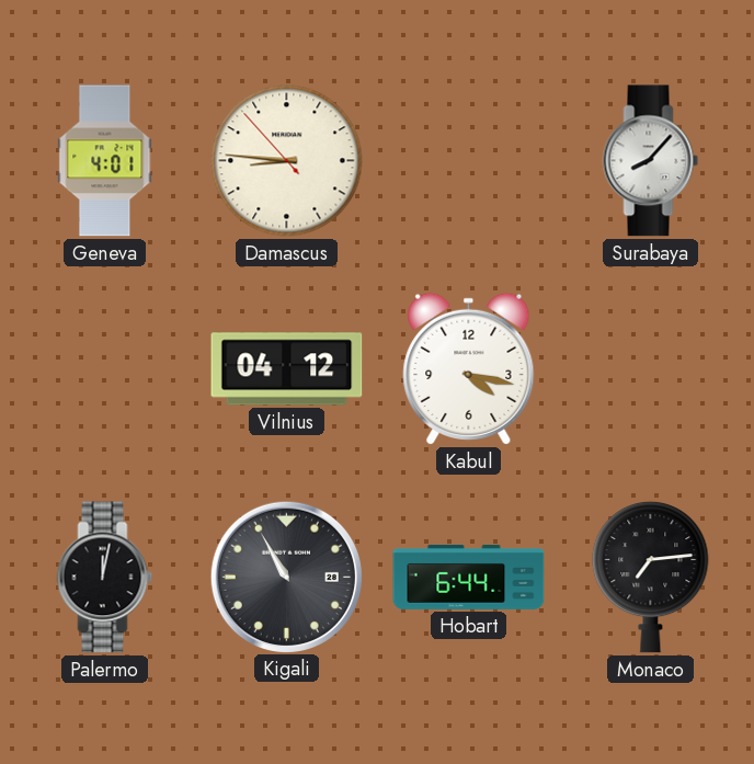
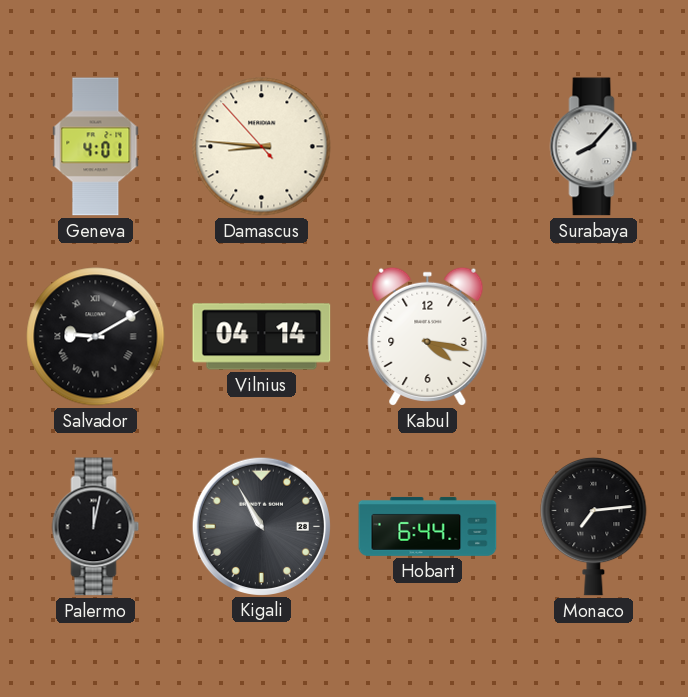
Salvador: none -> 9:10
Vilnius: 04:12 -> 04:14
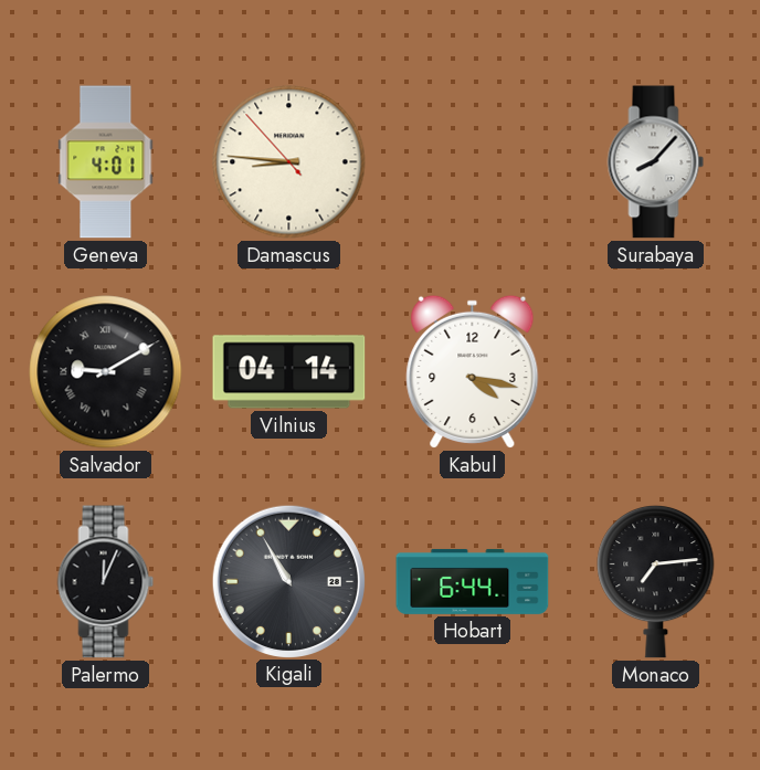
Palermo: 12:02 -> 12:04
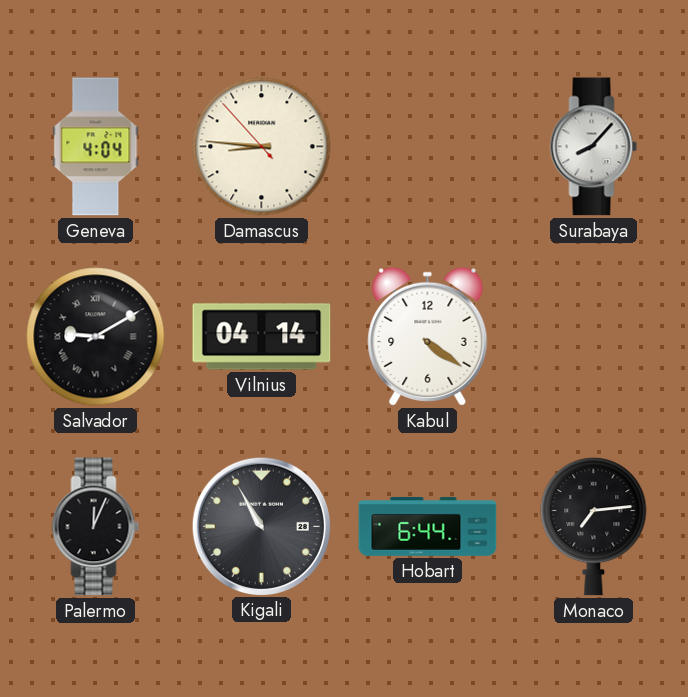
Geneva: 4:01 -> 4:04
Kabul: 4:17 -> 4:21
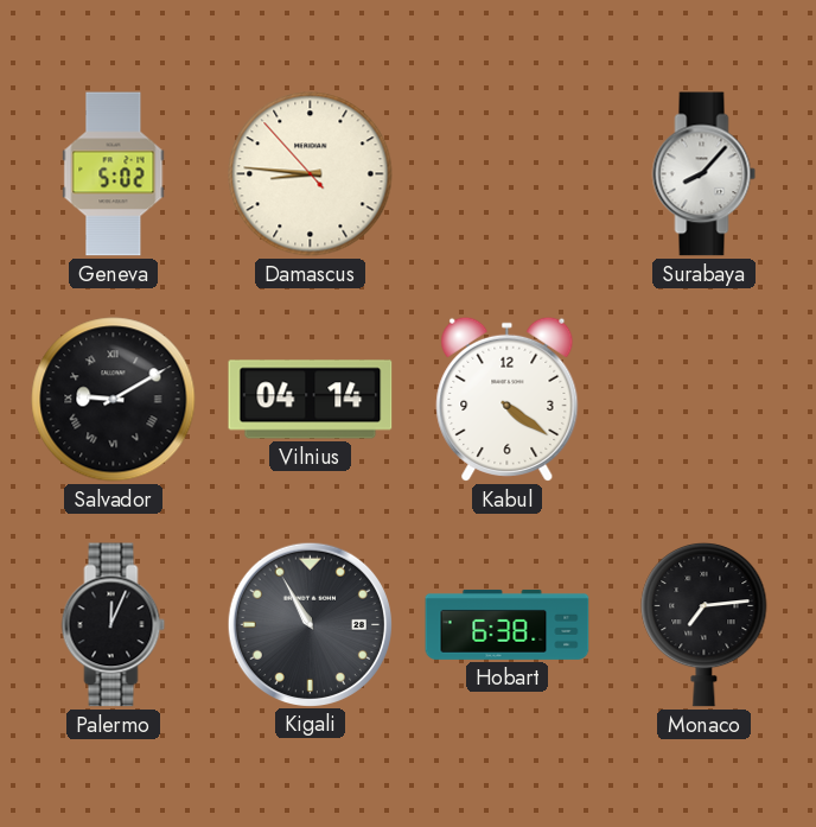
Geneva: 4:04 -> 5:02
Hobart: 6:44 -> 6:38
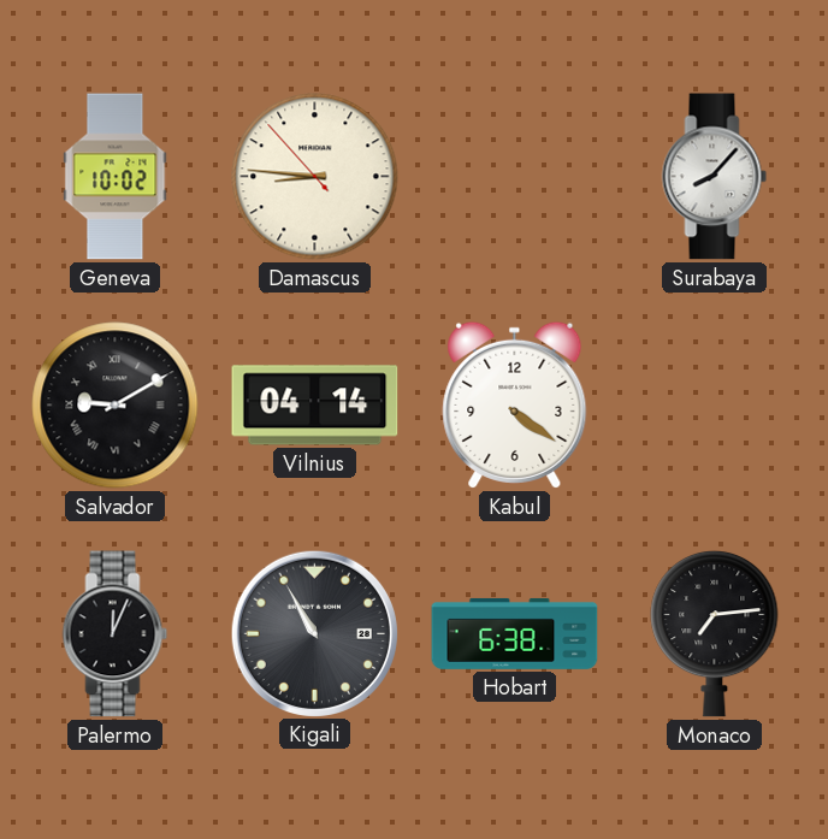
Geneva: 5:02 -> 10:02
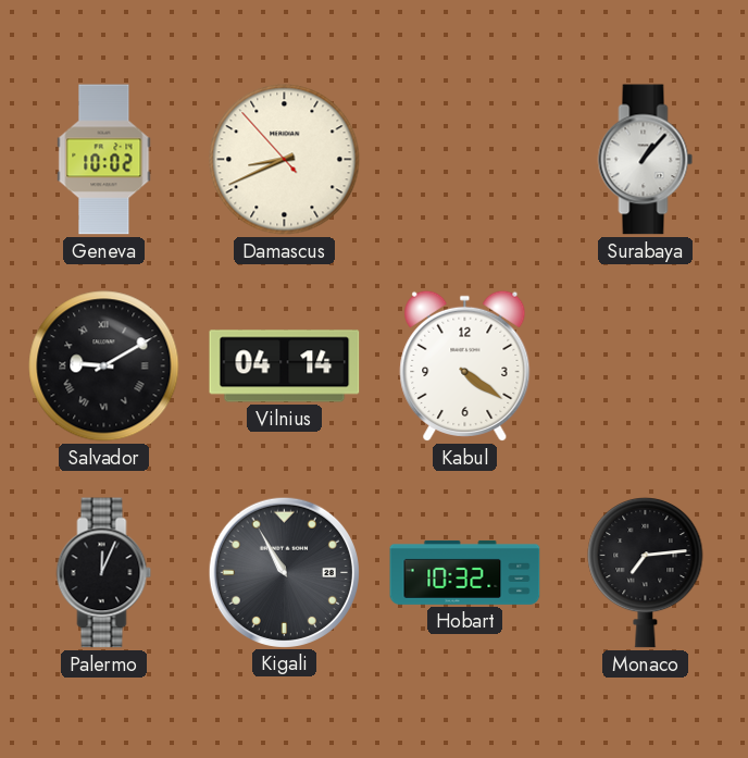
Damascus: 8:45 -> 8:40
Surabaya: 8:07 -> 1:07
Hobart: 6:38 -> 10:32
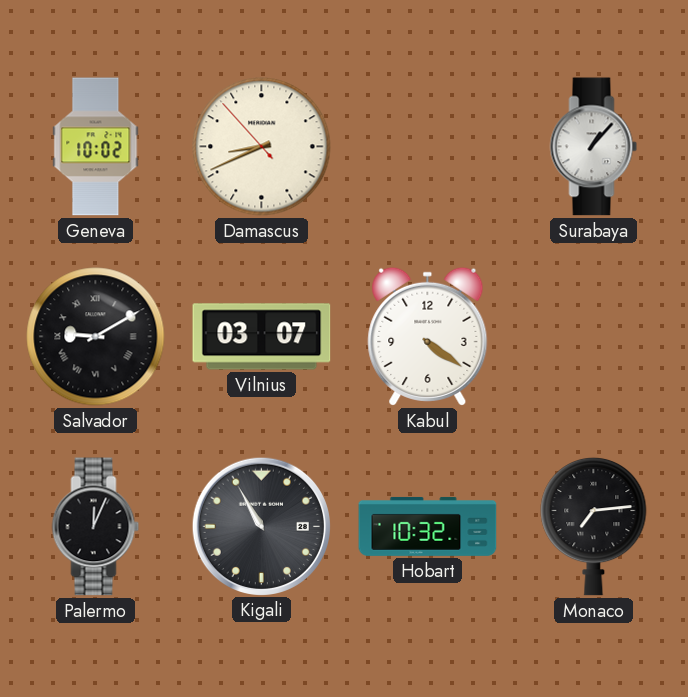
Vilnius: 04:14 -> 03:07
